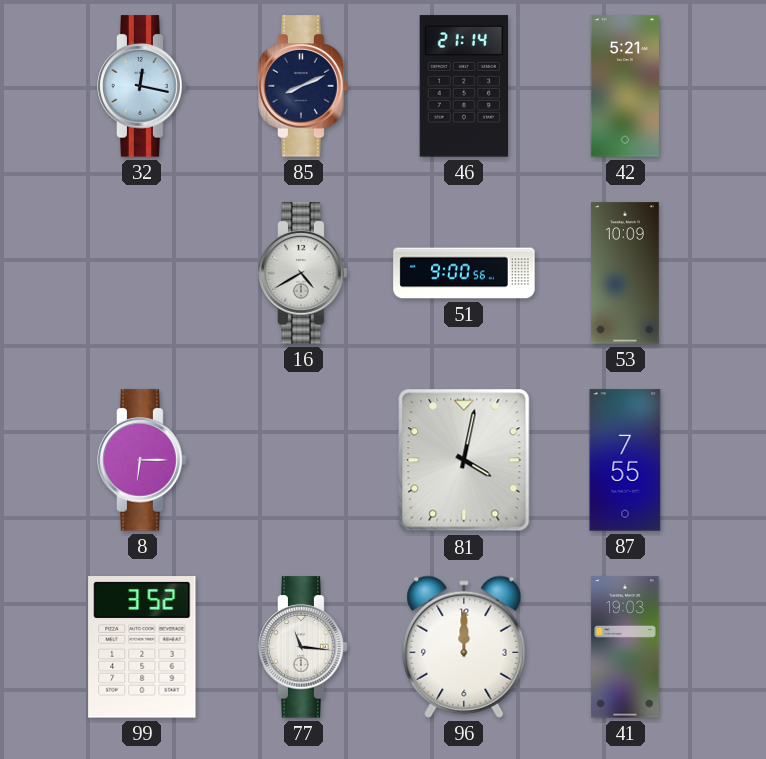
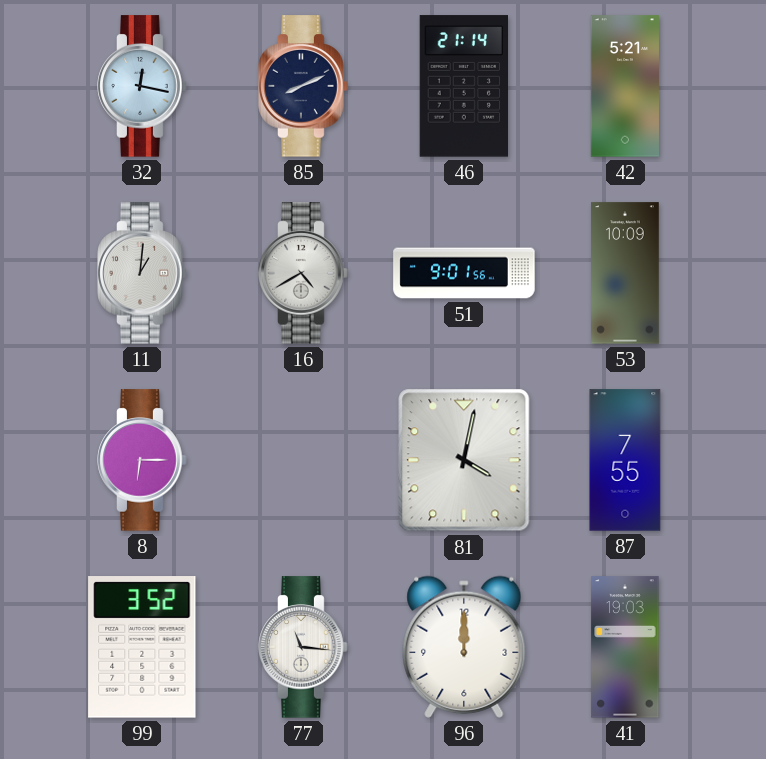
11: none -> 1:01
51: 9:00 -> 9:01
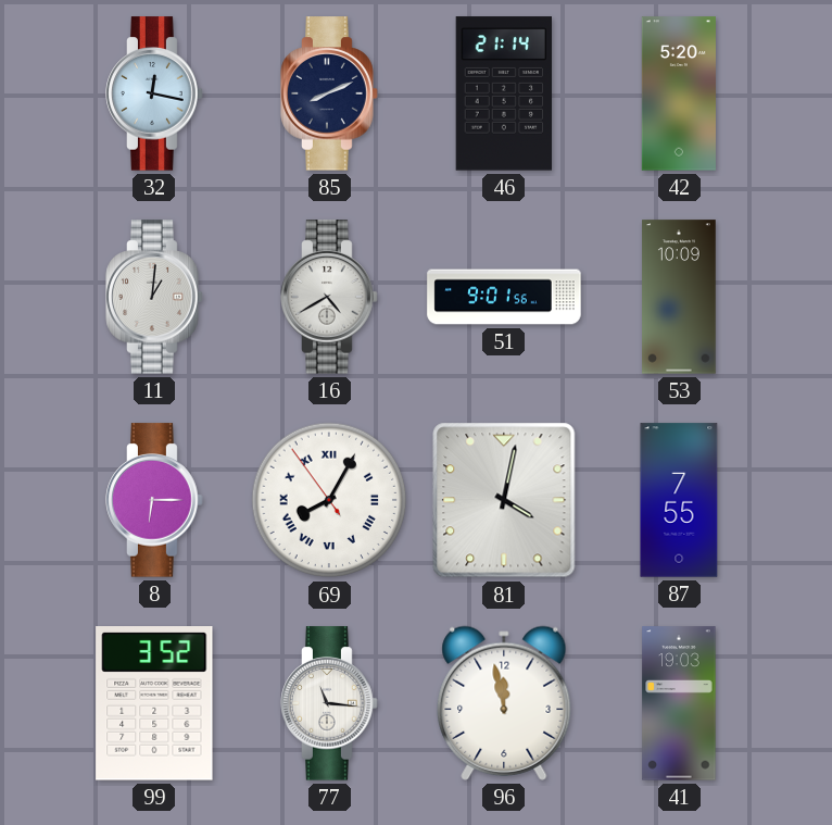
42: 5:21 -> 5:20
69: none -> 8:04
96: 12:00 -> 11:58
